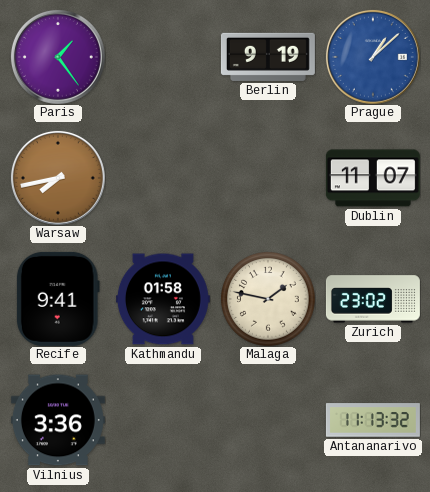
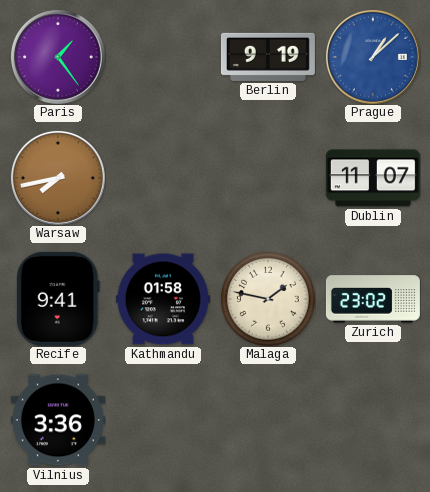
Antananarivo: 11:13 -> none
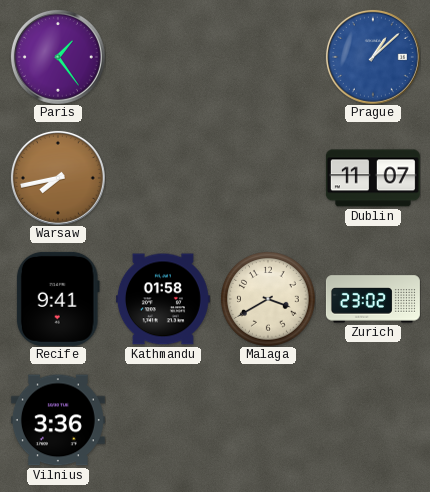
Berlin: 9:19 -> none
Malaga: 1:47 -> 3:40
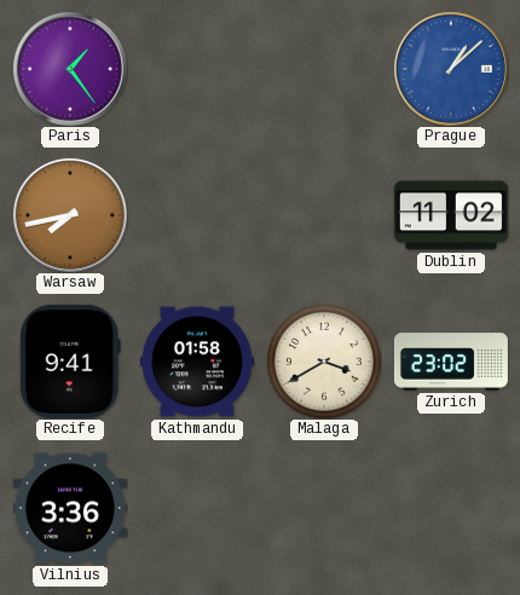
Dublin: 11:07 -> 11:02
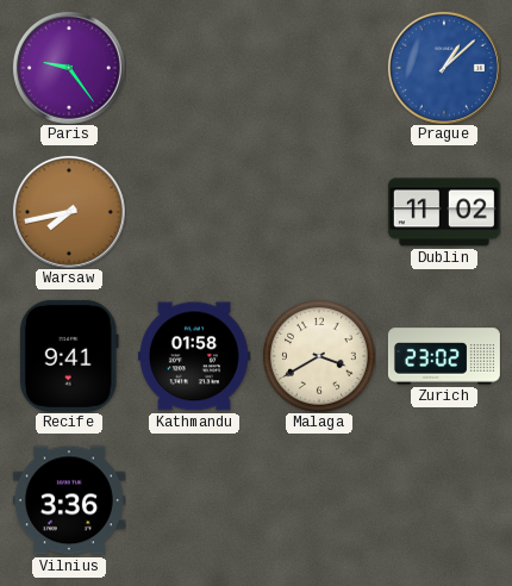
Paris: 1:24 -> 9:24
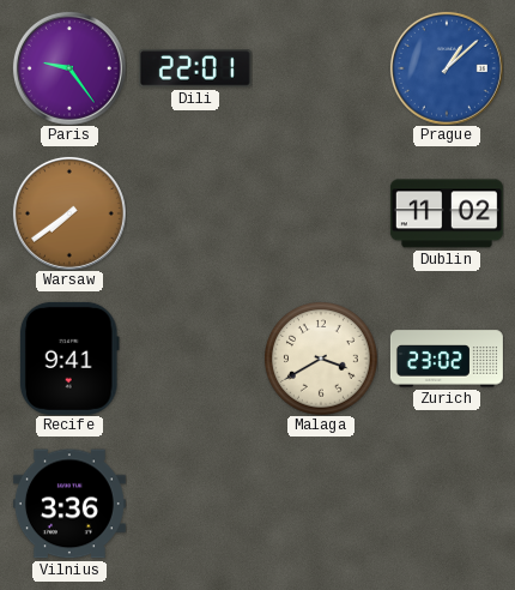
Dili: none -> 22:01
Warsaw: 7:43 -> 7:39
Kathmandu: 01:58 -> none
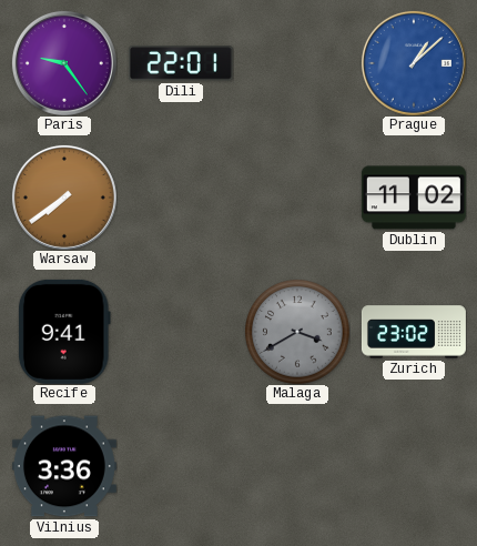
Malaga dial: cream -> grey
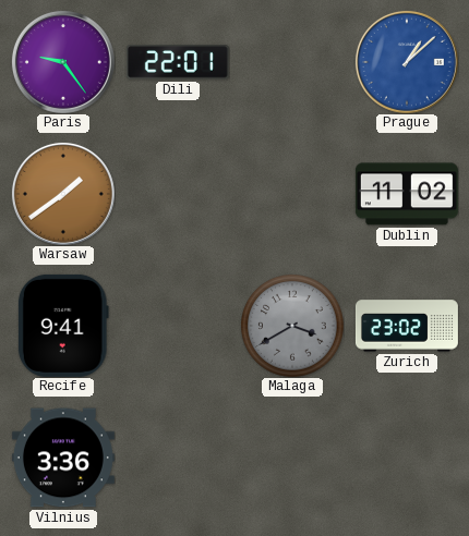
Warsaw: 7:39 -> 1:39
